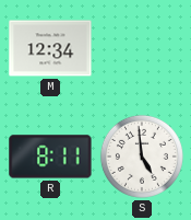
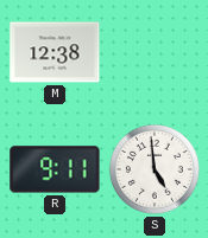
M: 12:34 -> 12:38
R: 8:11 -> 9:11
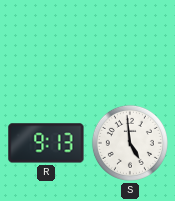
M: 12:38 -> none
R: 9:11 -> 9:13
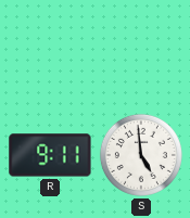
R: 9:13 -> 9:11
